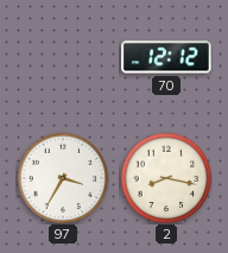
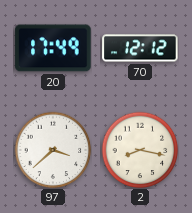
20: none -> 17:49
97: 3:35 -> 3:38
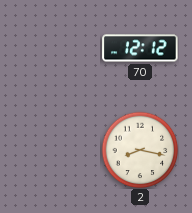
20: 17:49 -> none
97: 3:38 -> none
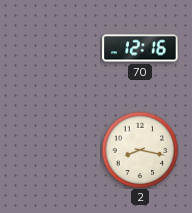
70: 12:12 -> 12:16
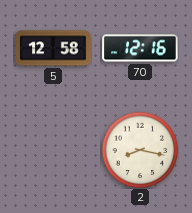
5: none -> 12:58
